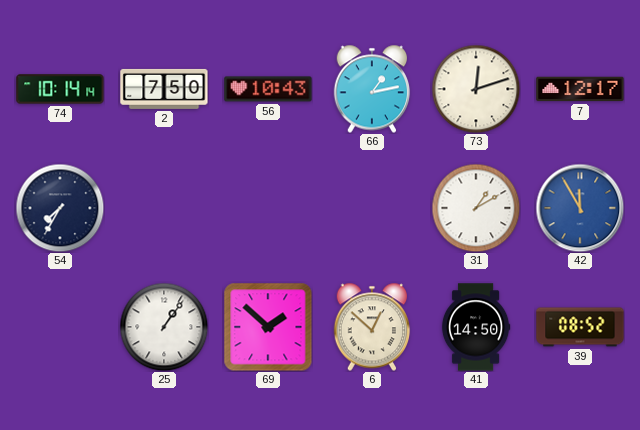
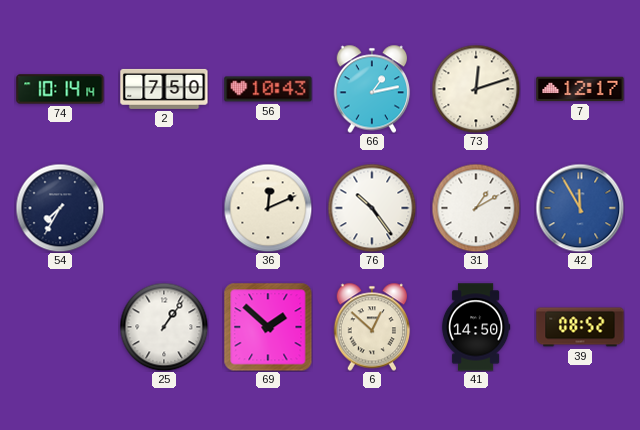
36: none -> 12:11
76: none -> 10:24
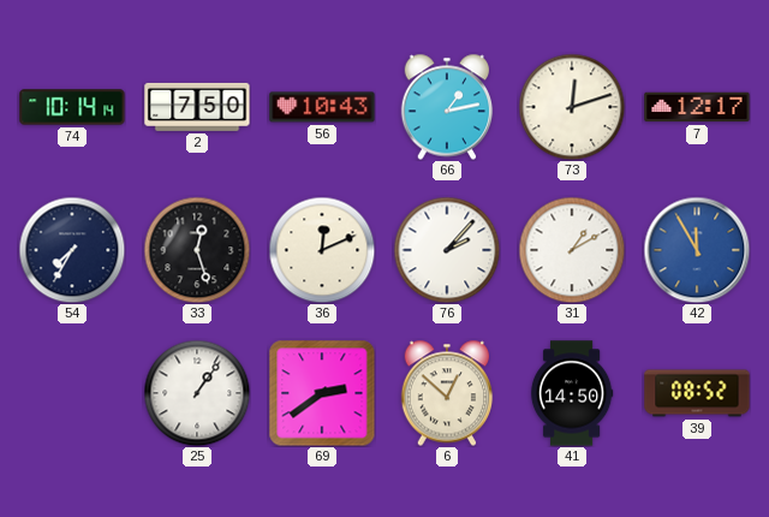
33: none -> 12:27
76: 10:24 -> 2:07
69: 1:52 -> 2:39
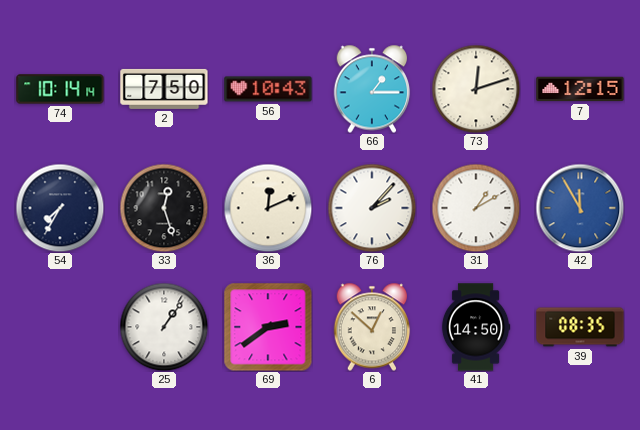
66: 1:13 -> 1:15
7: 12:17 -> 12:15
39: 08:52 -> 08:35
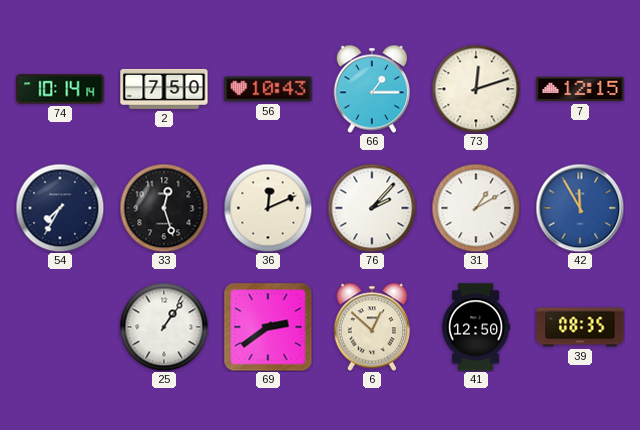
41: 14:50 -> 12:50
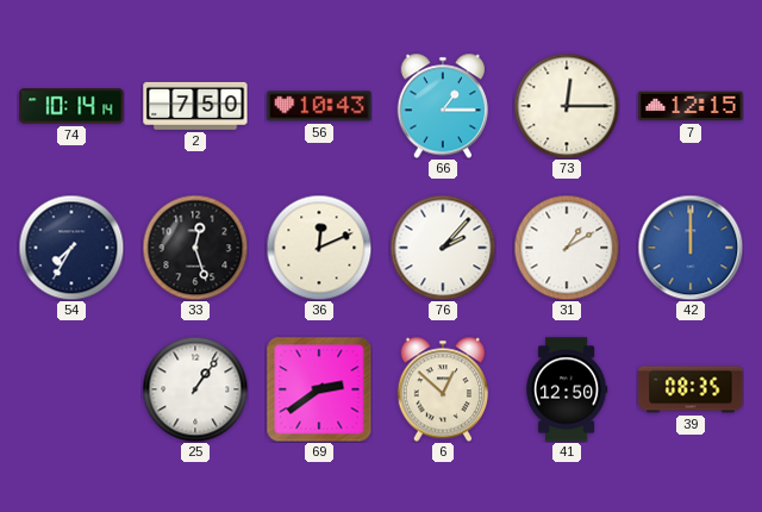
73: 12:12 -> 12:15
42: 11:55 -> 12:00
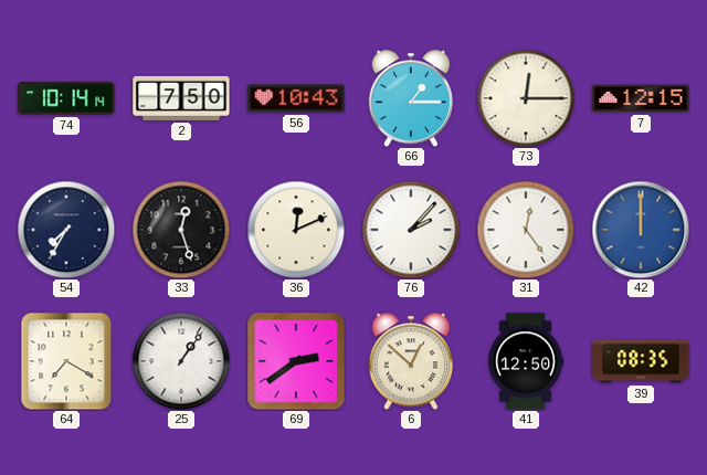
31: 1:10 -> 12:24
64: none -> 7:20
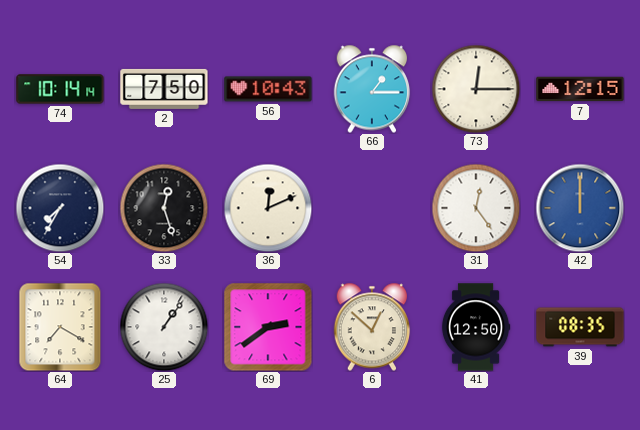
76: 2:07 -> none
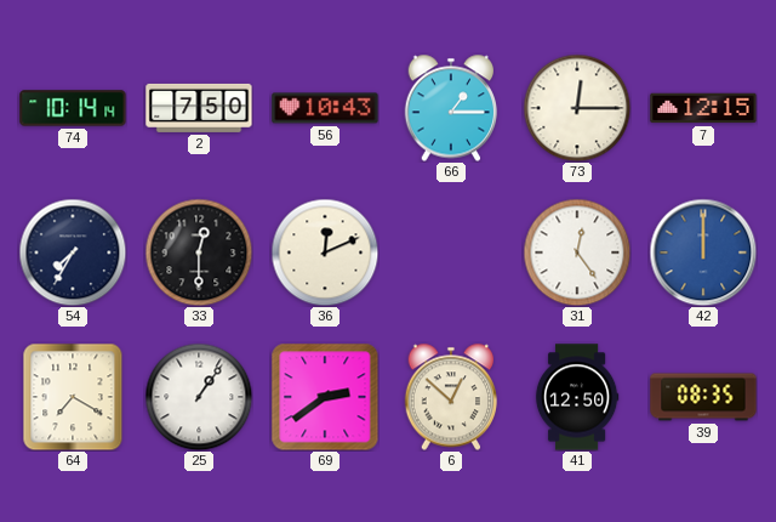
33: 12:27 -> 12:30
